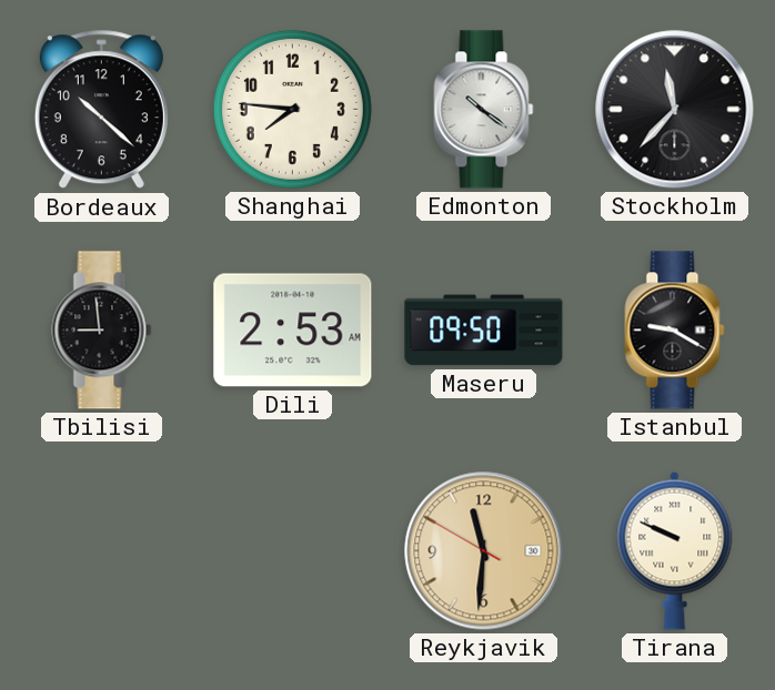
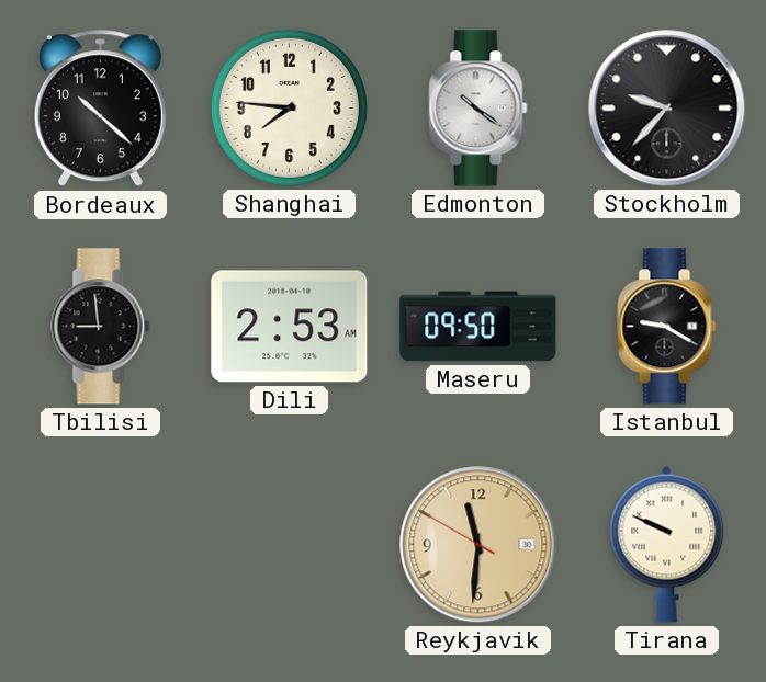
Stockholm: 11:37 -> 9:37
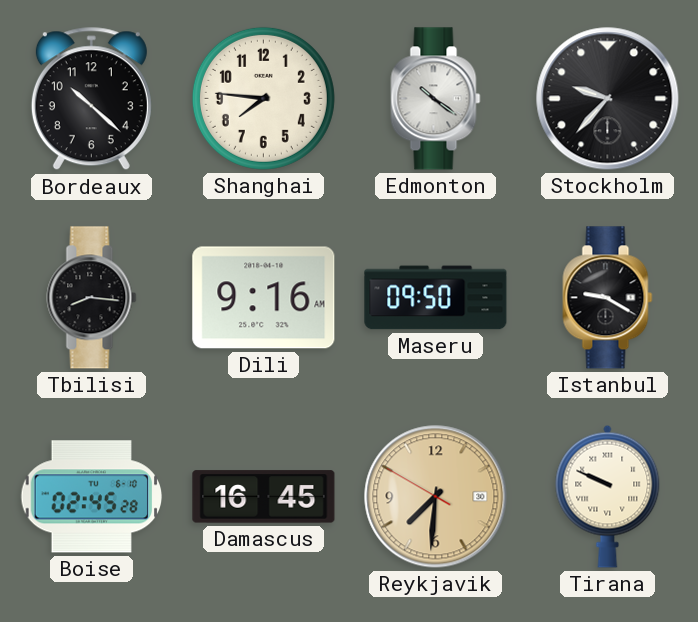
Tbilisi: 8:59 -> 8:16
Dili: 2:53 -> 9:16
Boise: none -> 02:45
Damascus: none -> 16:45
Reykjavik: 11:30 -> 7:30
